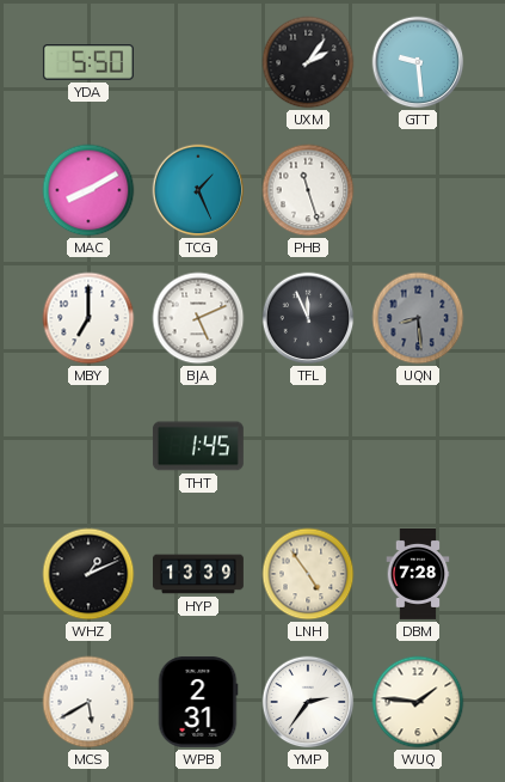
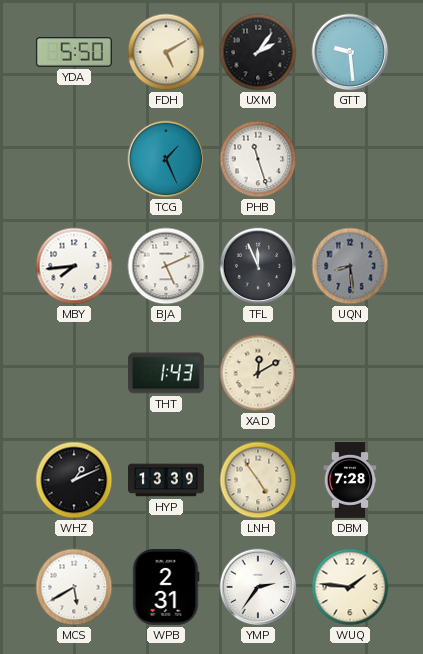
FDH: none -> 5:10
MAC: 8:10 -> none
MBY: 7:00 -> 7:44
THT: 1:45 -> 1:43
XAD: none -> 12:10
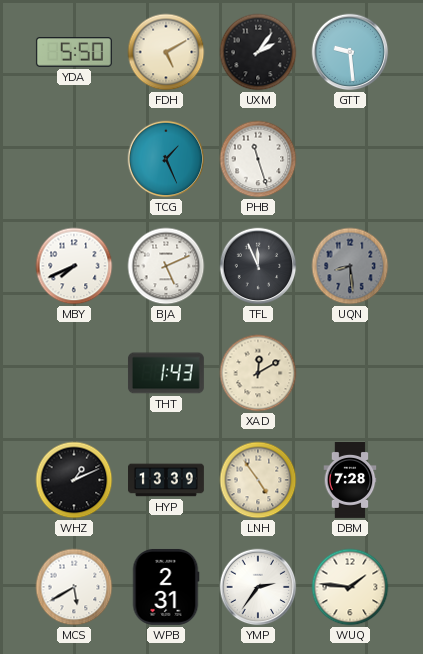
MBY: 7:44 -> 7:41
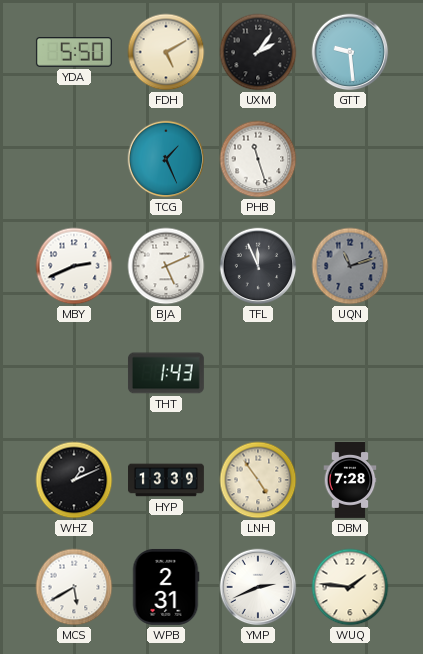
MBY: 7:41 -> 2:41
UQN: 8:29 -> 11:12
XAD: 12:10 -> none
YMP: 2:36 -> 2:41
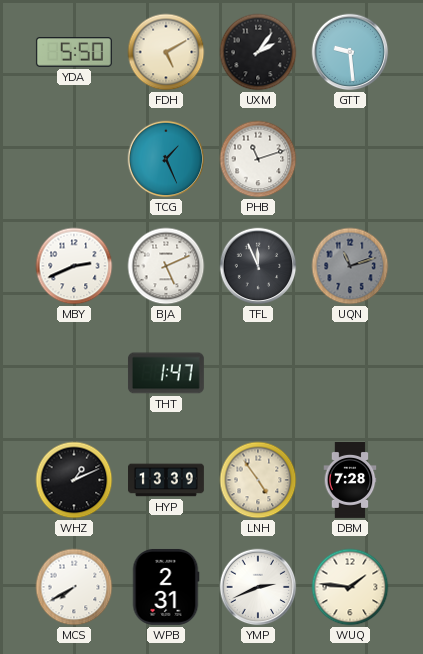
PHB: 11:27 -> 11:12
THT: 1:43 -> 1:47
MCS: 5:40 -> 7:40
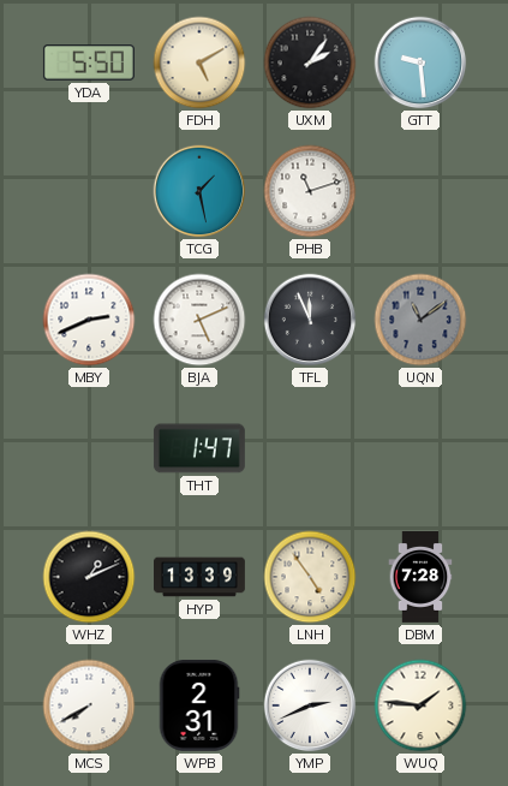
TCG: 1:26 -> 1:28
UQN: 11:12 -> 11:09
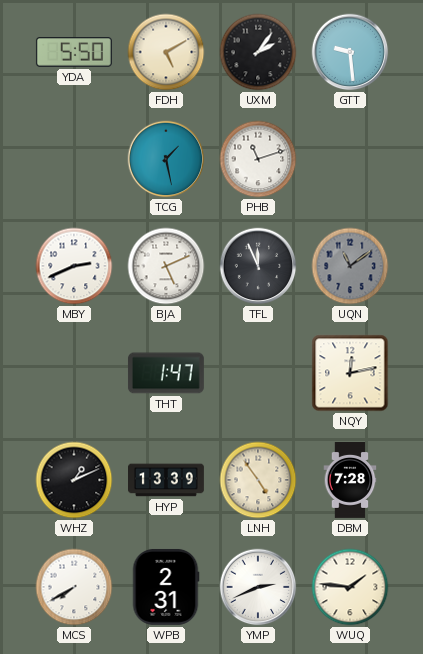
NQY: none -> 12:13
